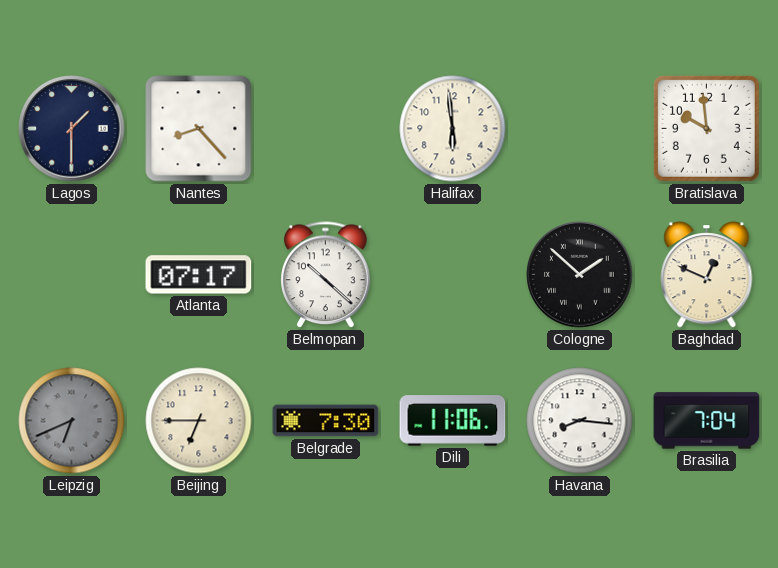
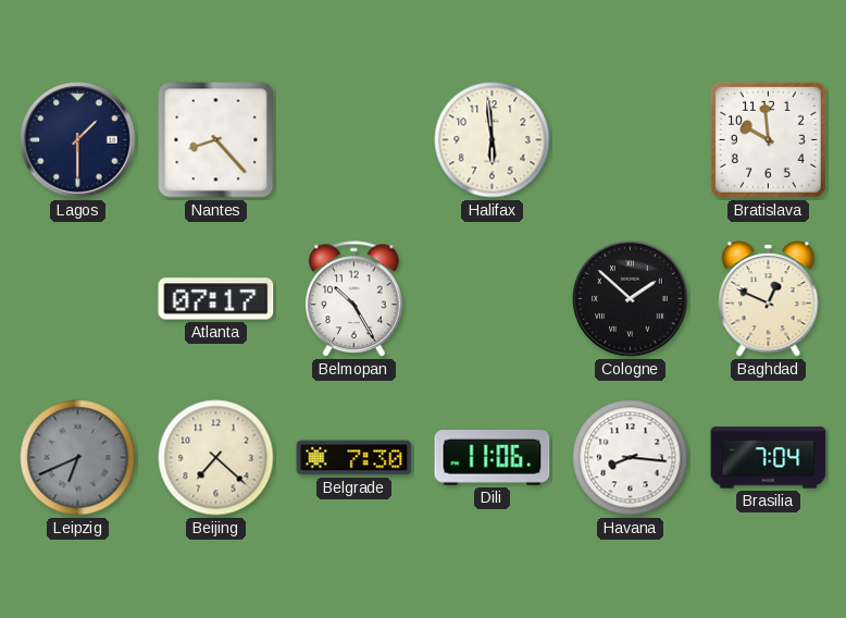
Belmopan: 10:22 -> 10:25
Beijing: 6:45 -> 7:22
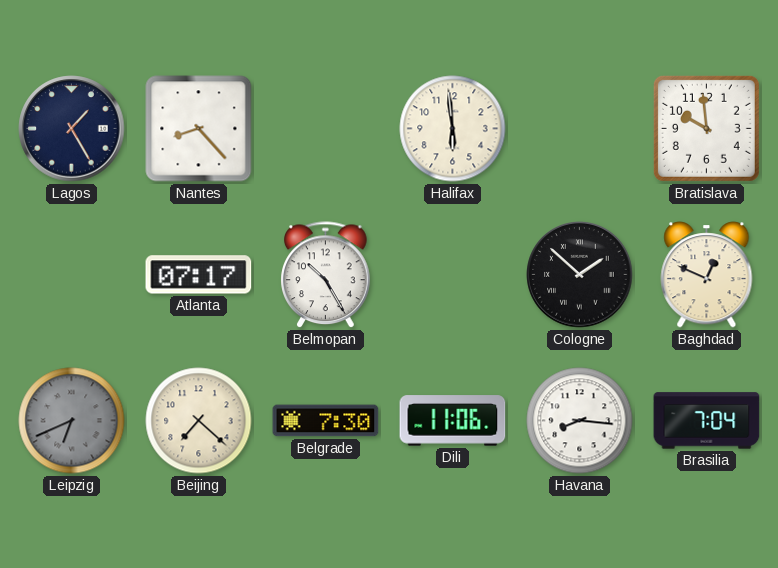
Lagos: 1:30 -> 1:25
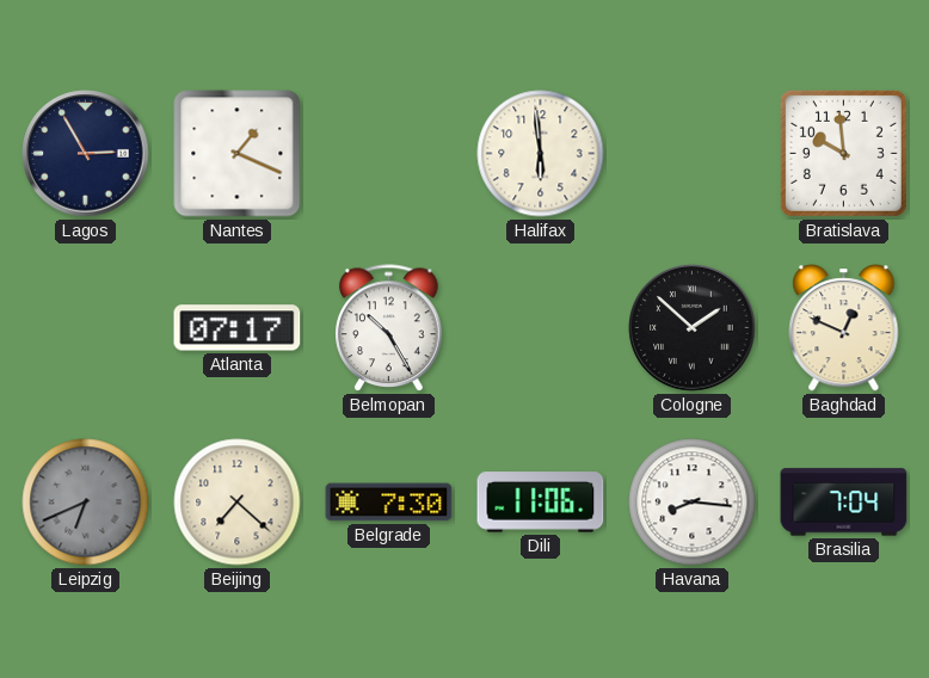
Lagos: 1:25 -> 2:55
Nantes: 8:23 -> 1:19
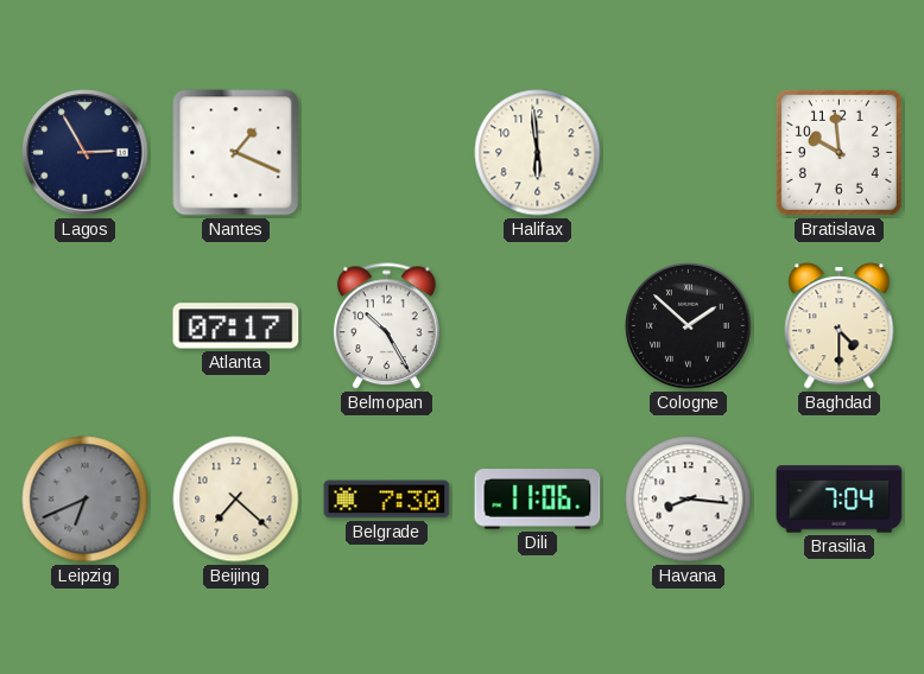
Baghdad: 12:49 -> 4:30
